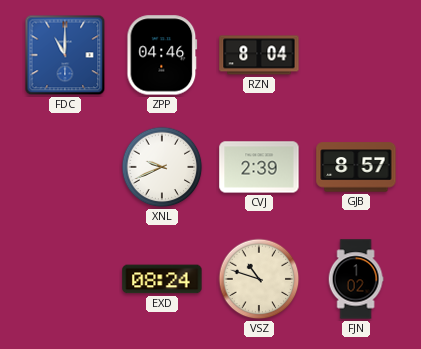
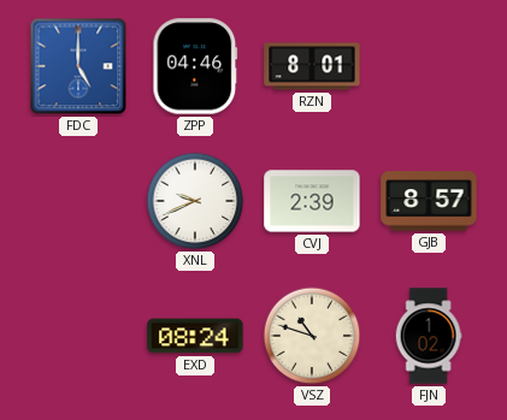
FDC: 11:00 -> 5:00
RZN: 8:04 -> 8:01
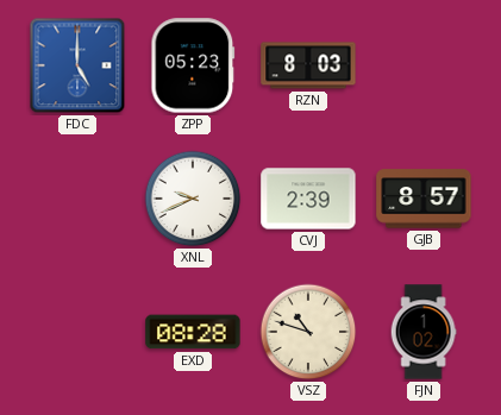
ZPP: 04:46 -> 05:23
RZN: 8:01 -> 8:03
EXD: 08:24 -> 08:28
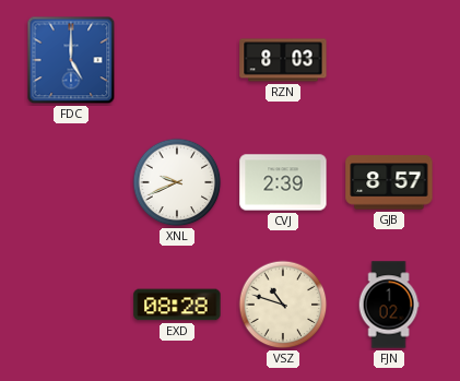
ZPP: 05:23 -> none
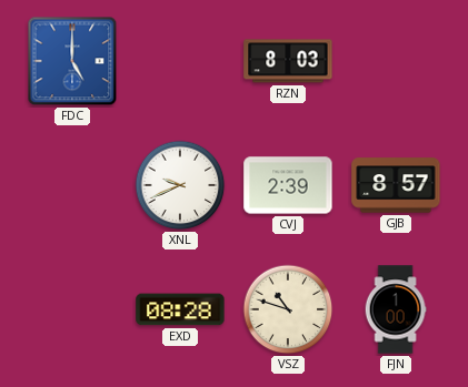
FJN: 1:02 -> 1:00
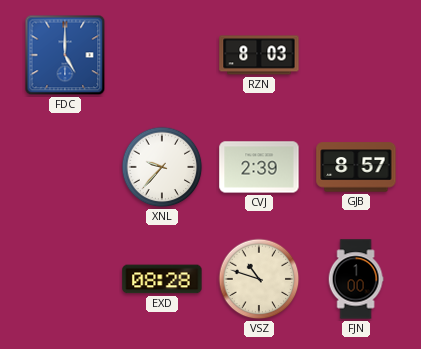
XNL: 9:41 -> 9:37
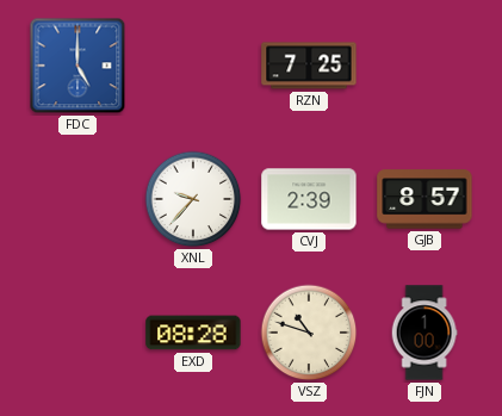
RZN: 8:03 -> 7:25
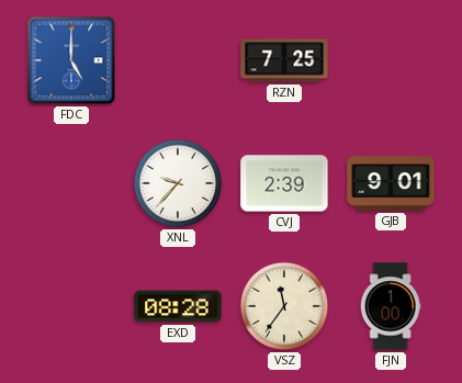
GJB: 8:57 -> 9:01
VSZ: 10:48 -> 11:36
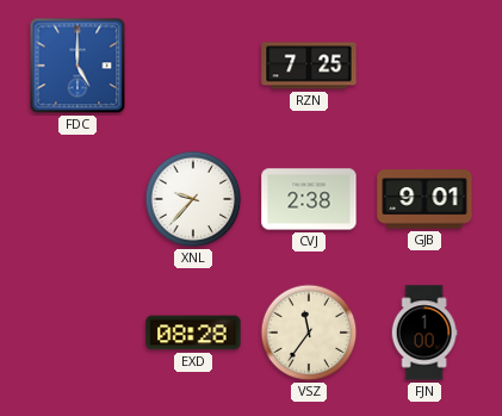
CVJ: 2:39 -> 2:38
